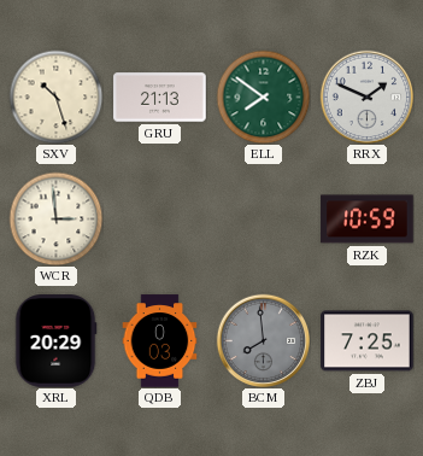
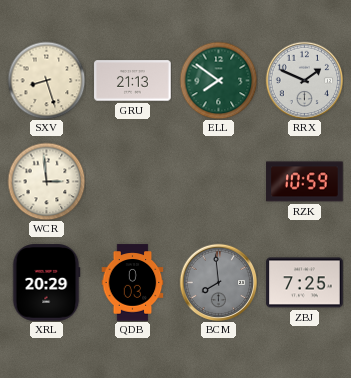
SXV: 10:27 -> 8:27
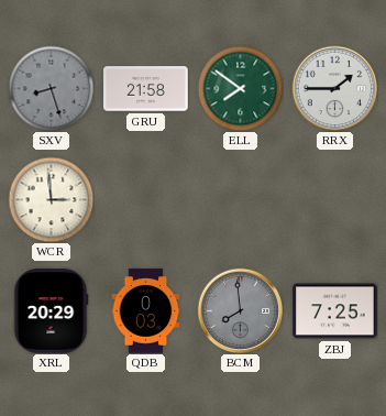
SXV dial: cream -> grey
GRU: 21:13 -> 21:58
RRX: 1:49 -> 1:45
RZK: 10:59 -> none
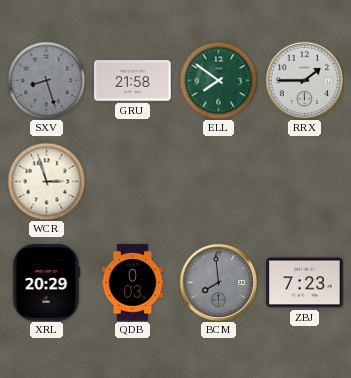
WCR: 2:59 -> 2:57
ZBJ: 7:25 -> 7:23
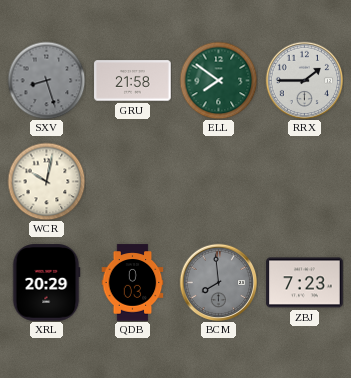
WCR: 2:57 -> 10:02
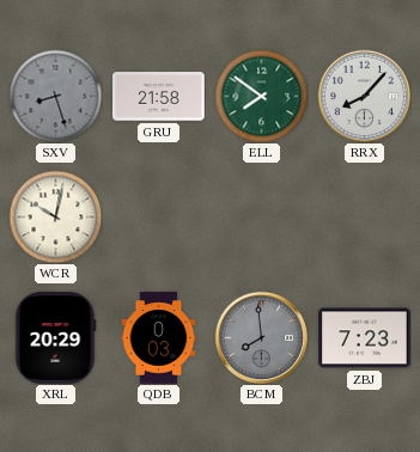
RRX: 1:45 -> 8:07
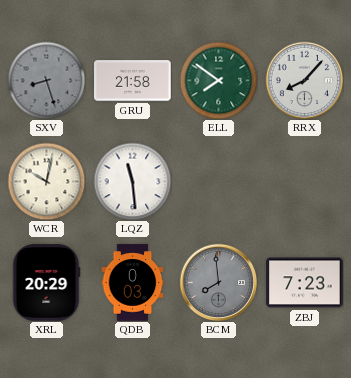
LQZ: none -> 11:29
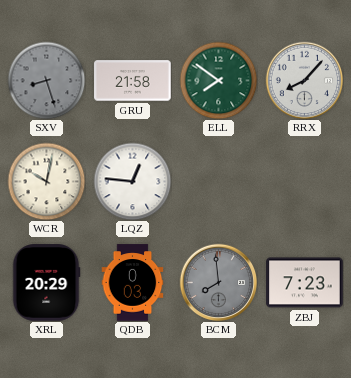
LQZ: 11:29 -> 12:46
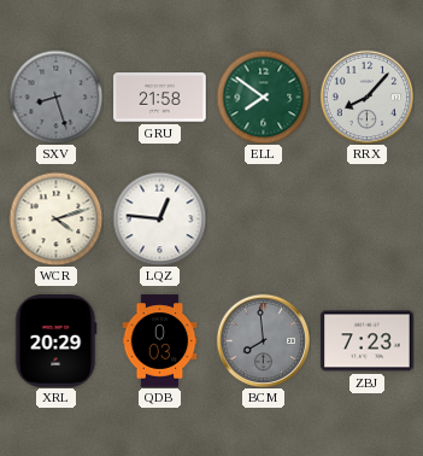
WCR: 10:02 -> 4:12
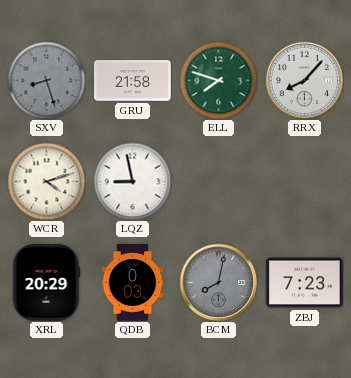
ELL: 7:51 -> 7:48
LQZ: 12:46 -> 8:58
BCM: 7:59 -> 8:02
